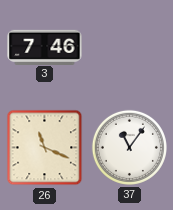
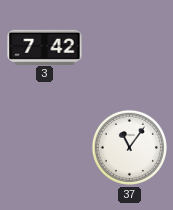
3: 7:46 -> 7:42
26: 11:19 -> none
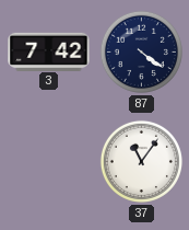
87: none -> 4:21
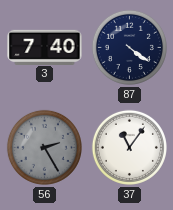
3: 7:42 -> 7:40
56: none -> 2:25
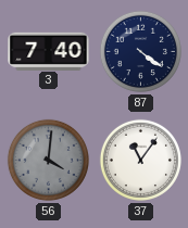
56: 2:25 -> 4:01
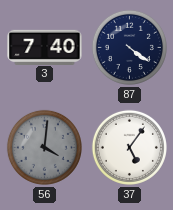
37: 11:06 -> 5:06
